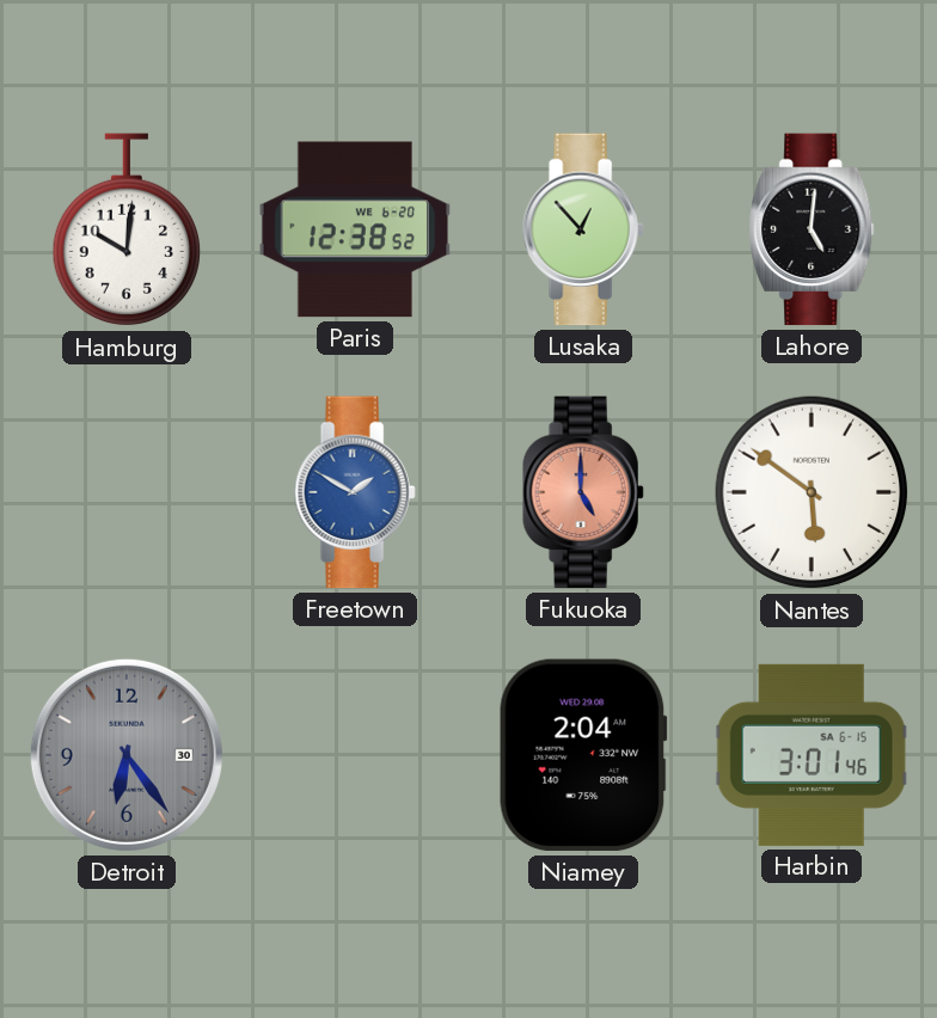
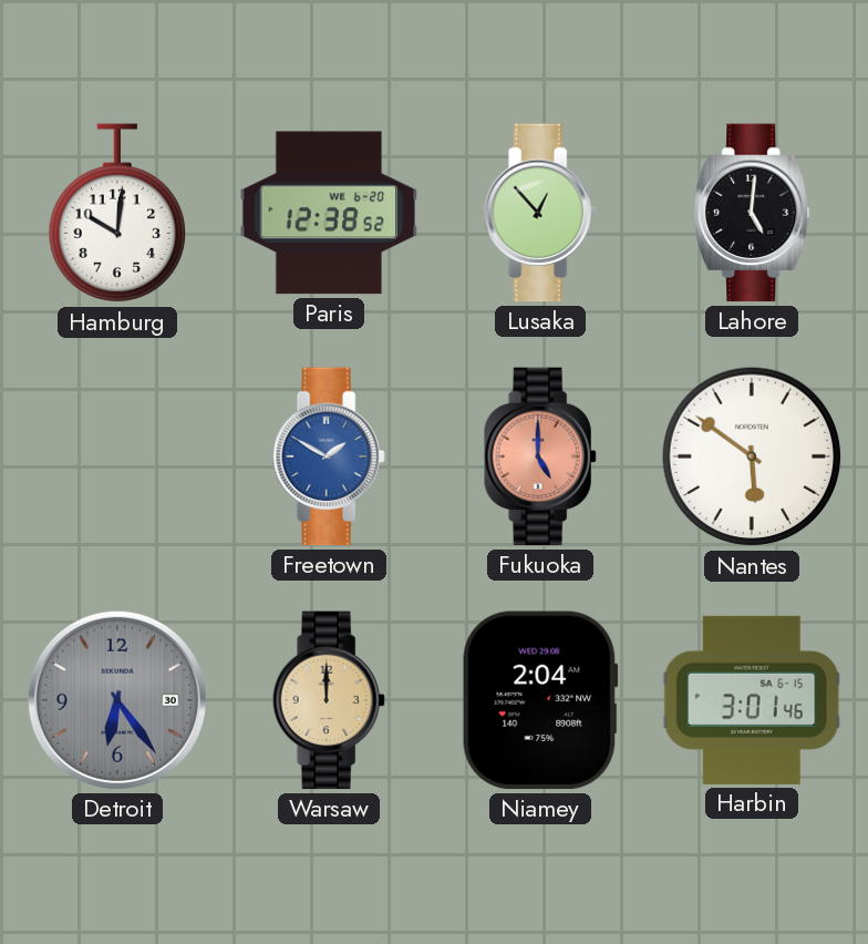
Warsaw: none -> 12:00
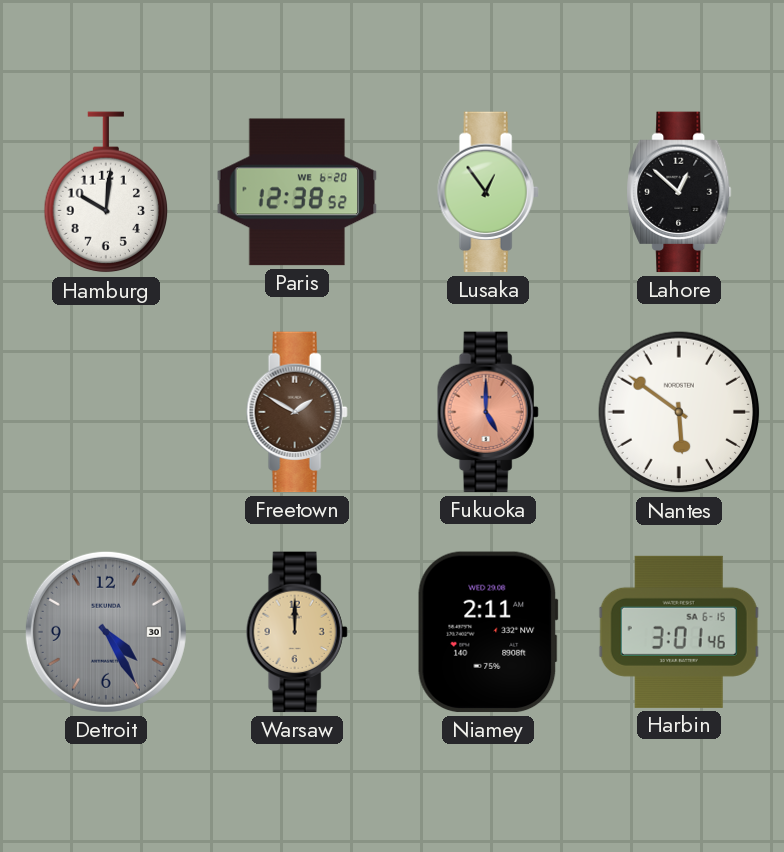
Lusaka: 12:53 -> 12:54
Lahore: 5:01 -> 12:52
Freetown dial: blue -> brown
Detroit: 6:24 -> 4:25
Niamey: 2:04 -> 2:11
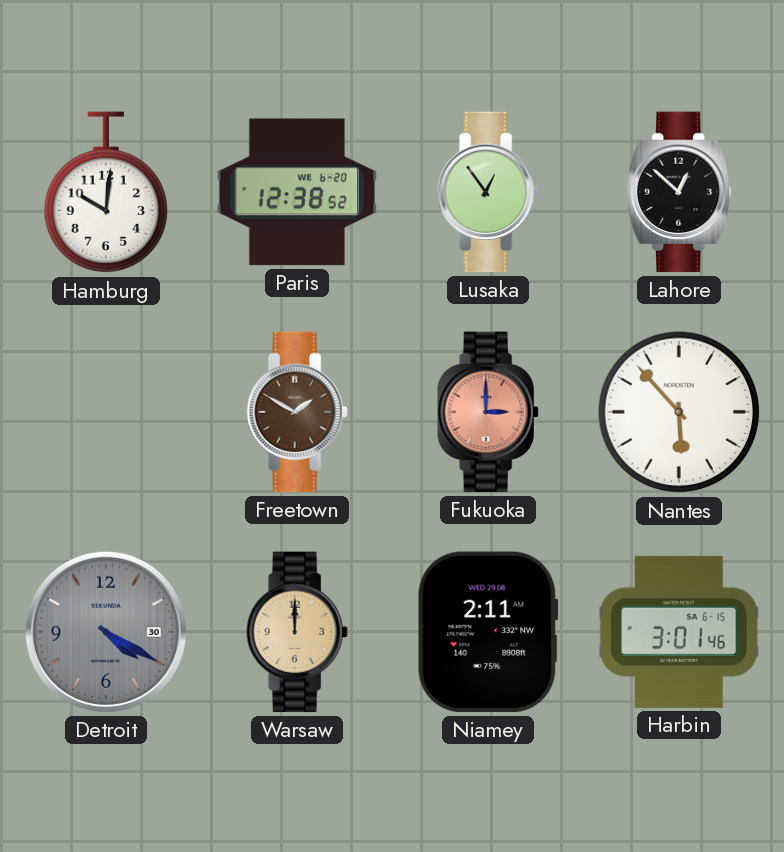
Fukuoka: 5:00 -> 3:00
Nantes: 5:51 -> 5:53
Detroit: 4:25 -> 4:20
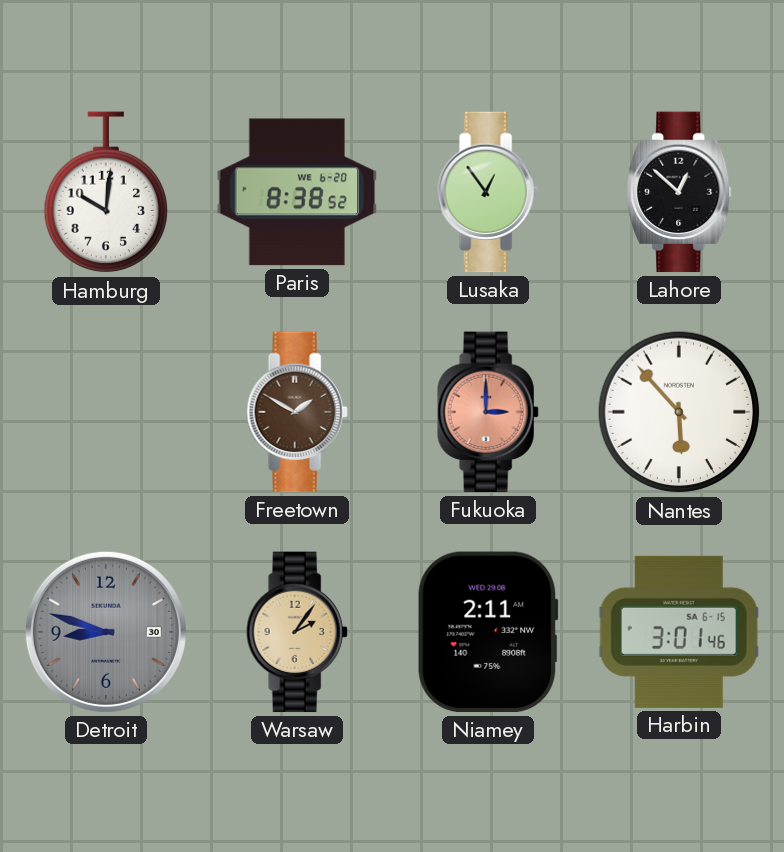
Paris: 12:38 -> 8:38
Detroit: 4:20 -> 8:48
Warsaw: 12:00 -> 2:06
